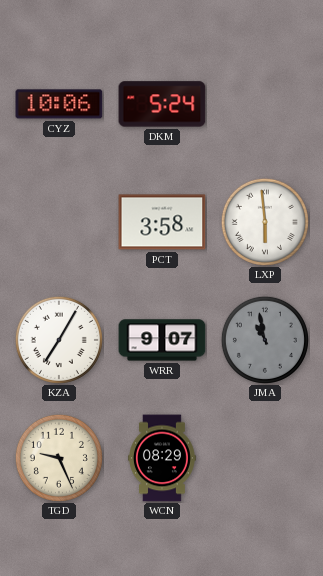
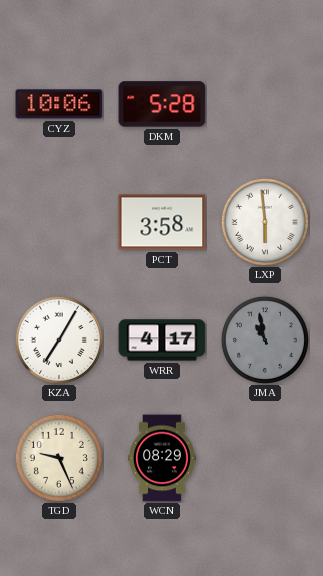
DKM: 5:24 -> 5:28
WRR: 9:07 -> 4:17
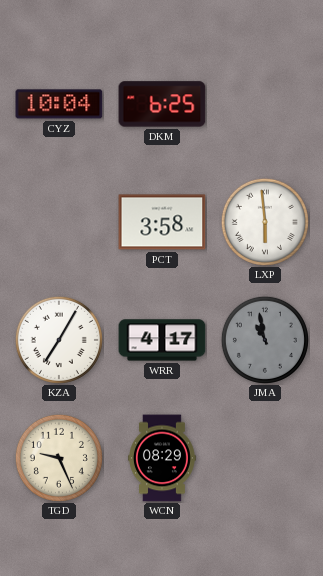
CYZ: 10:06 -> 10:04
DKM: 5:28 -> 6:25
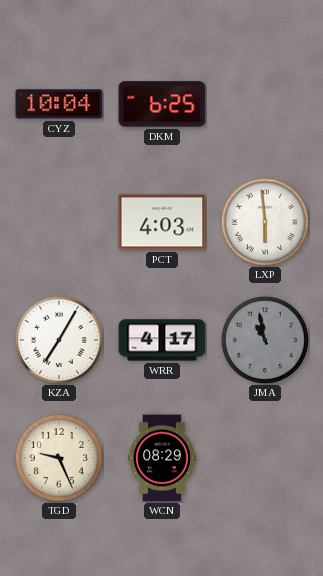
PCT: 3:58 -> 4:03
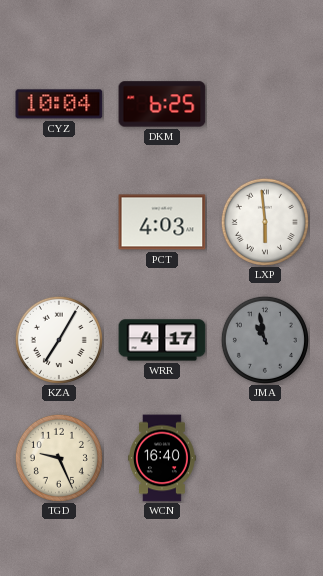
WCN: 08:29 -> 16:40
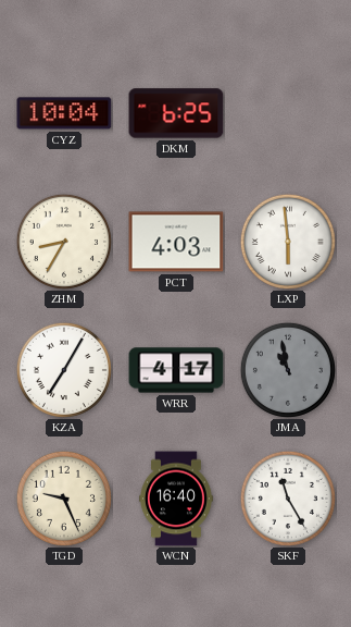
ZHM: none -> 8:35
SKF: none -> 11:25
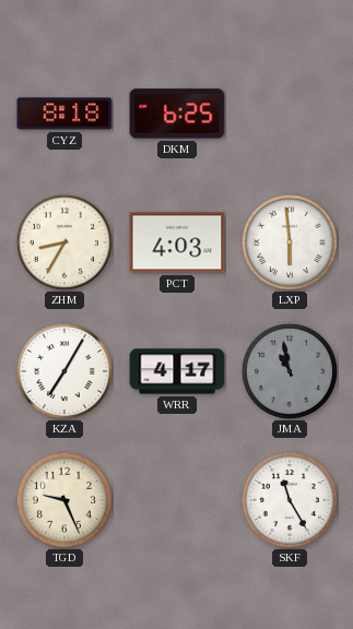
CYZ: 10:04 -> 8:18
WCN: 16:40 -> none
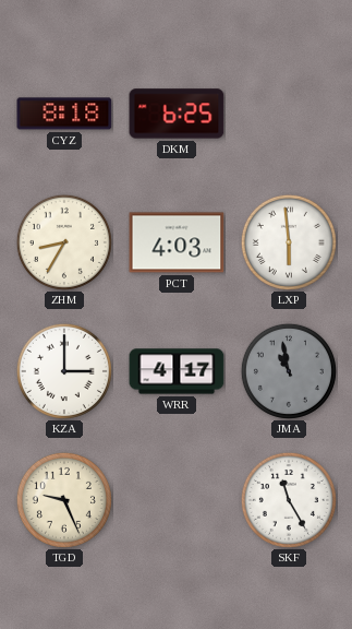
KZA: 7:05 -> 3:00
